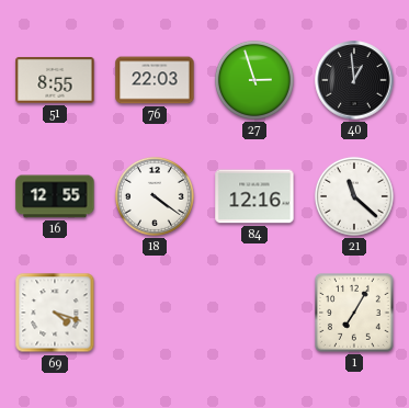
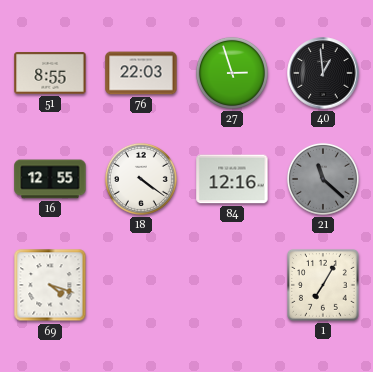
21 dial: white -> grey
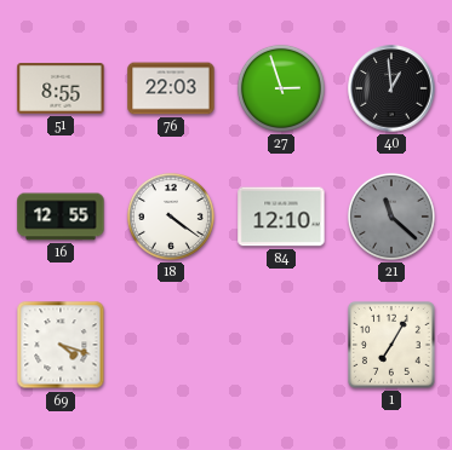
84: 12:16 -> 12:10
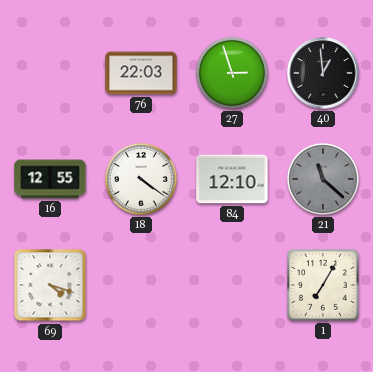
51: 8:55 -> none
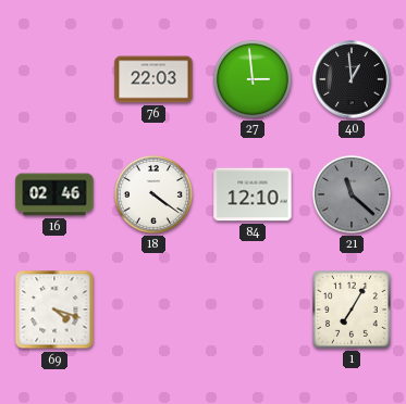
27: 2:57 -> 2:59
16: 12:55 -> 02:46
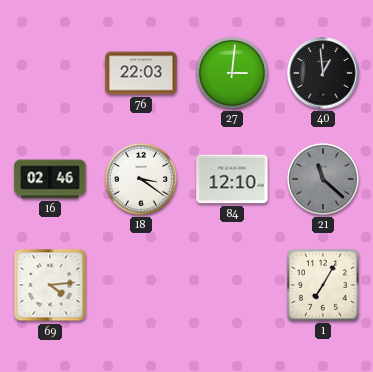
27: 2:59 -> 3:01
18: 4:21 -> 3:21
69: 4:18 -> 4:14
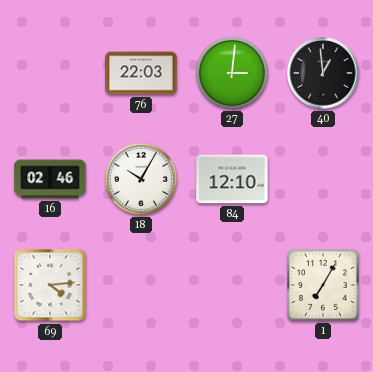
18: 3:21 -> 10:05
21: 11:22 -> none
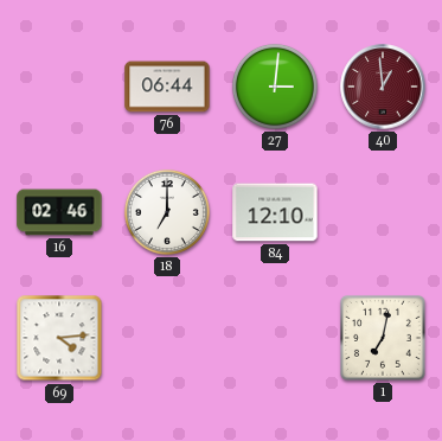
76: 22:03 -> 06:44
40 dial: black -> burgundy
18: 10:05 -> 7:00
1: 7:05 -> 7:02
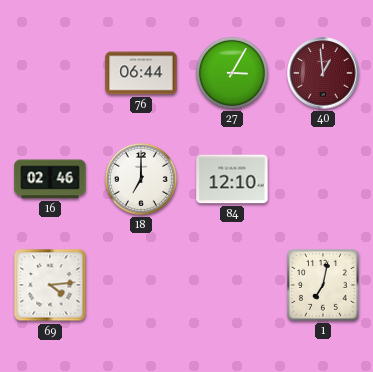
27: 3:01 -> 3:05
